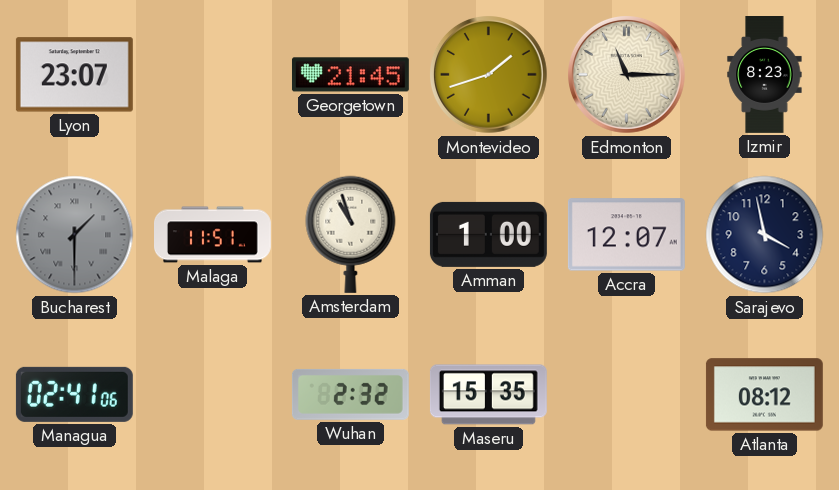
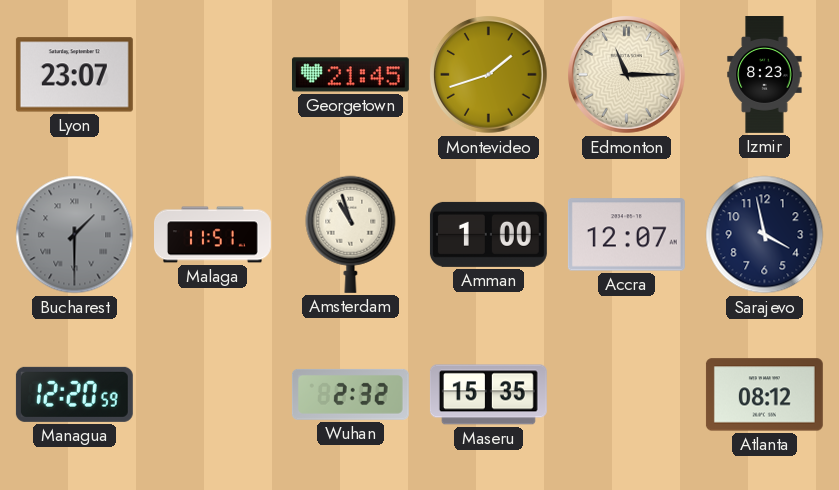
Managua: 02:41 -> 12:20
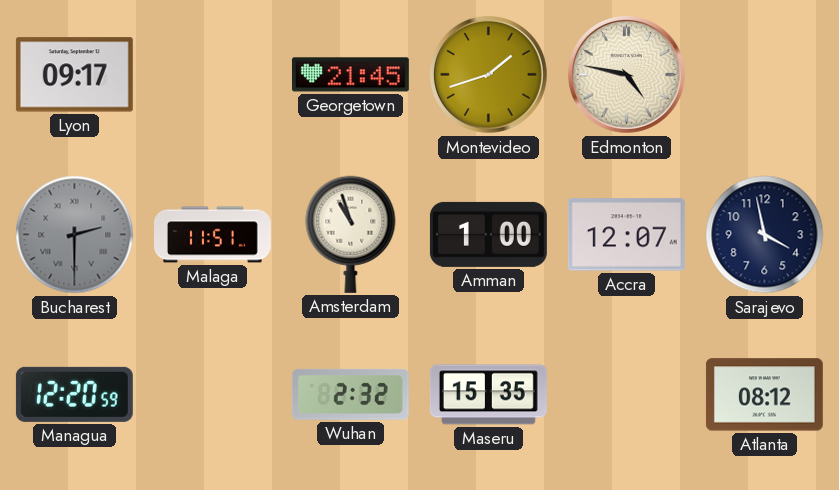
Lyon: 23:07 -> 09:17
Edmonton: 11:15 -> 4:47
Izmir: 8:23 -> none
Bucharest: 1:30 -> 2:30
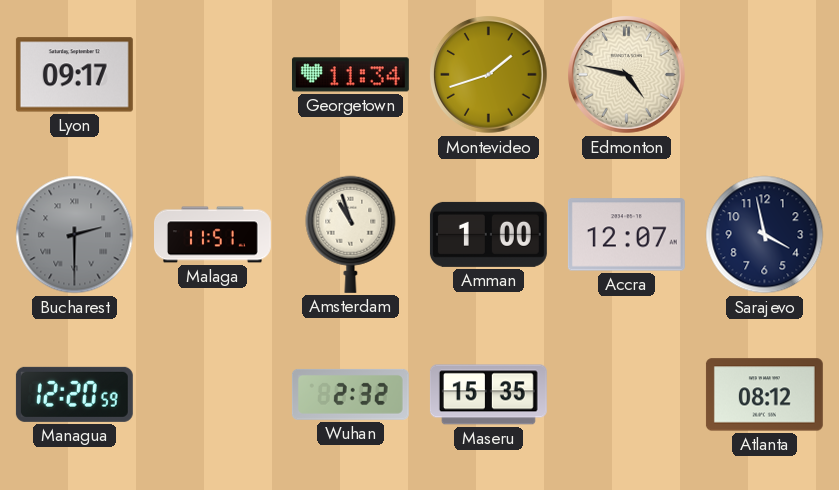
Georgetown: 21:45 -> 11:34
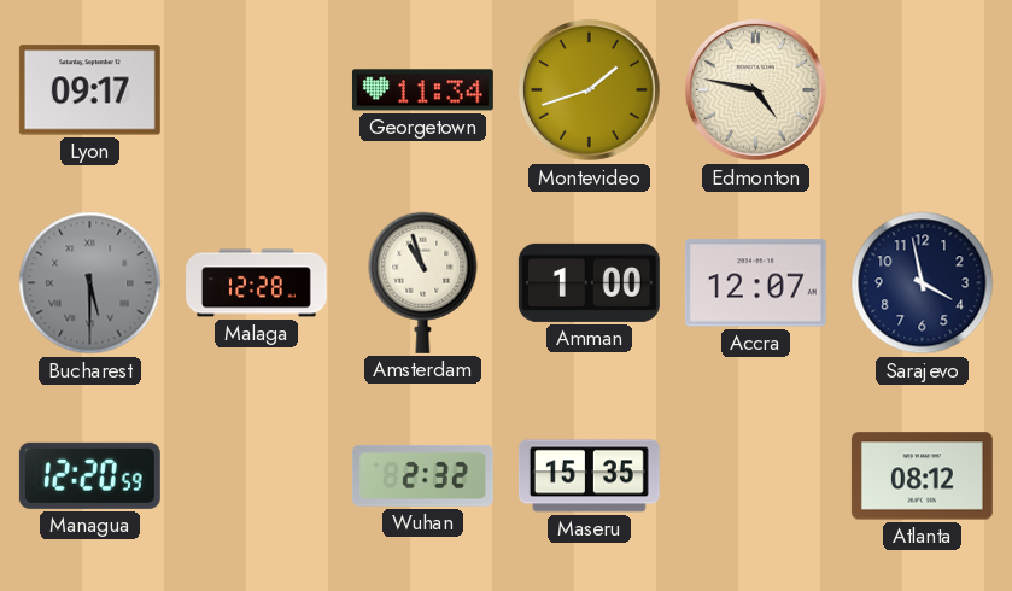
Bucharest: 2:30 -> 5:30
Malaga: 11:51 -> 12:28
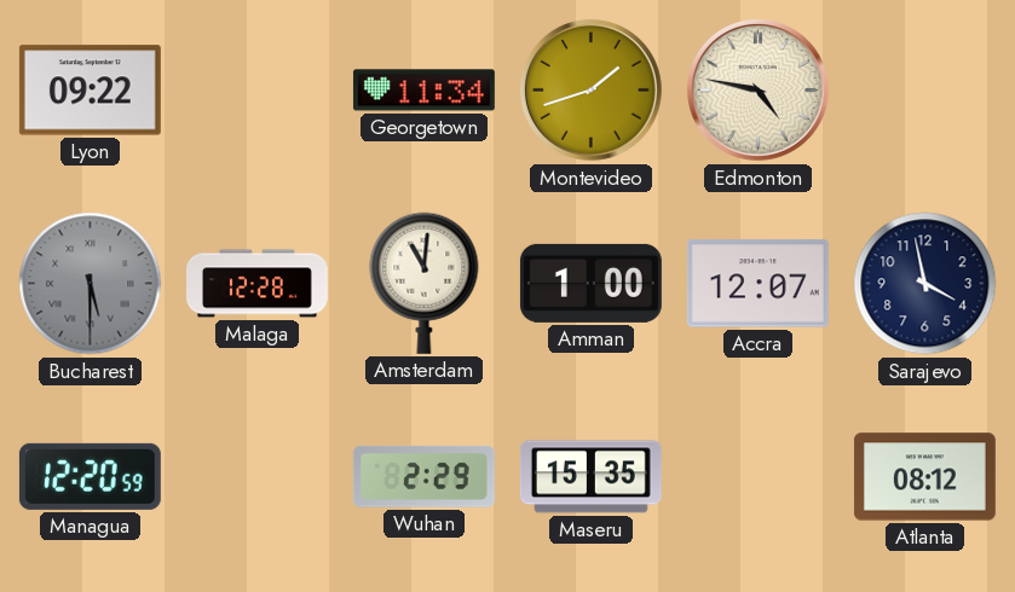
Lyon: 09:17 -> 09:22
Amsterdam: 10:57 -> 11:01
Wuhan: 2:32 -> 2:29
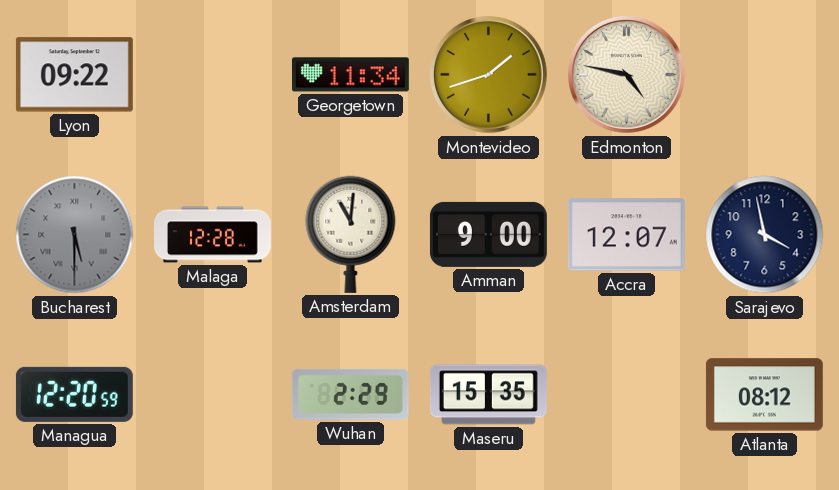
Amman: 1:00 -> 9:00
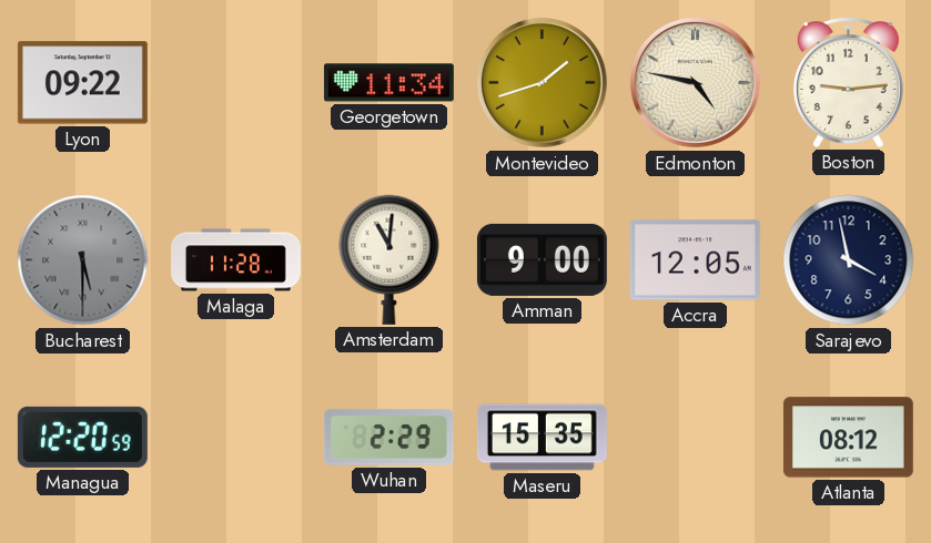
Boston: none -> 9:14
Malaga: 12:28 -> 11:28
Accra: 12:07 -> 12:05
